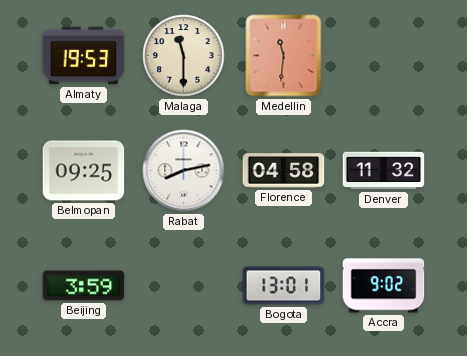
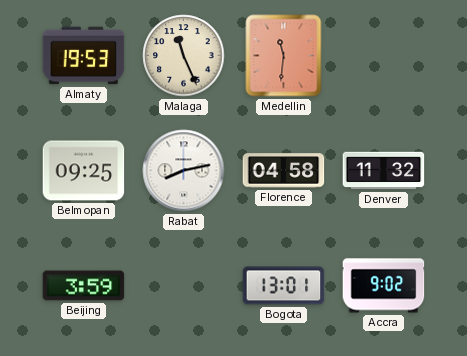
Malaga: 11:30 -> 11:26
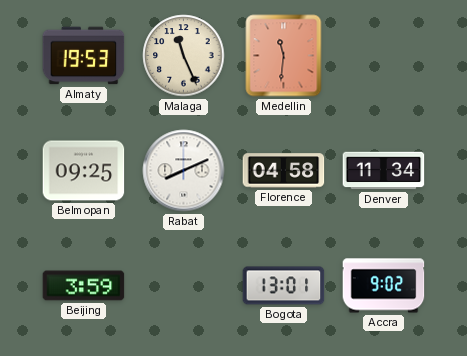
Rabat: 8:13 -> 8:11
Denver: 11:32 -> 11:34
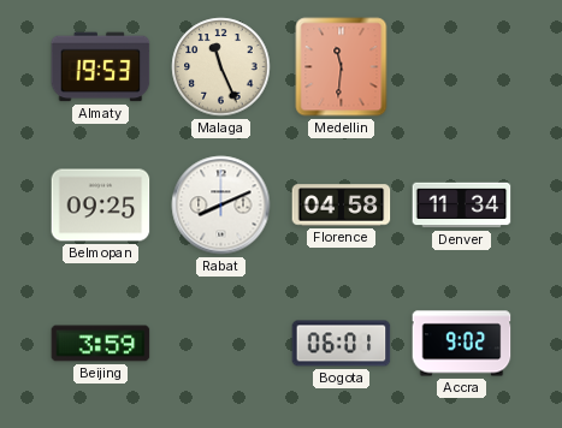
Bogota: 13:01 -> 06:01
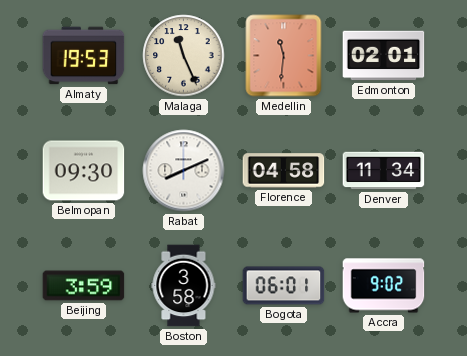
Edmonton: none -> 02:01
Belmopan: 09:25 -> 09:30
Boston: none -> 3:58
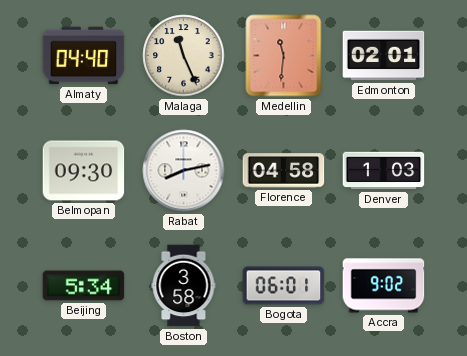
Almaty: 19:53 -> 04:40
Rabat: 8:11 -> 8:13
Denver: 11:34 -> 1:03
Beijing: 3:59 -> 5:34
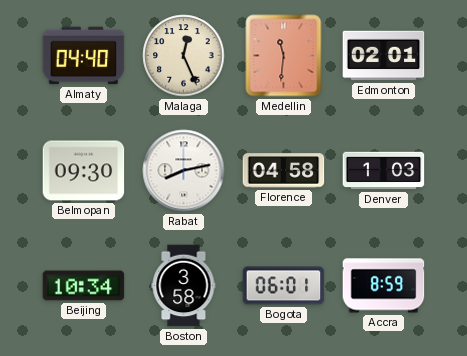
Malaga: 11:26 -> 12:26
Beijing: 5:34 -> 10:34
Accra: 9:02 -> 8:59
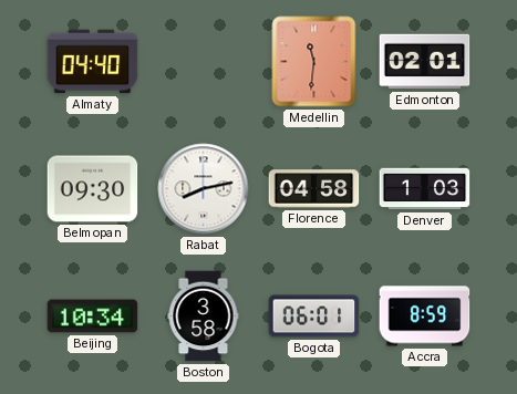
Malaga: 12:26 -> none
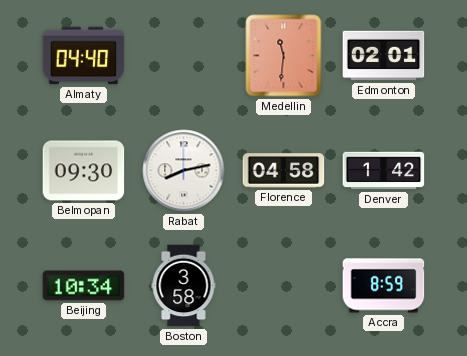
Denver: 1:03 -> 1:42
Bogota: 06:01 -> none
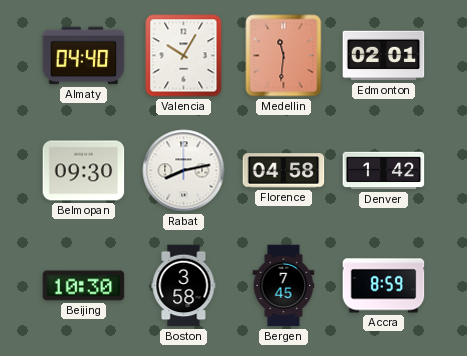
Valencia: none -> 10:05
Beijing: 10:34 -> 10:30
Bergen: none -> 7:45
